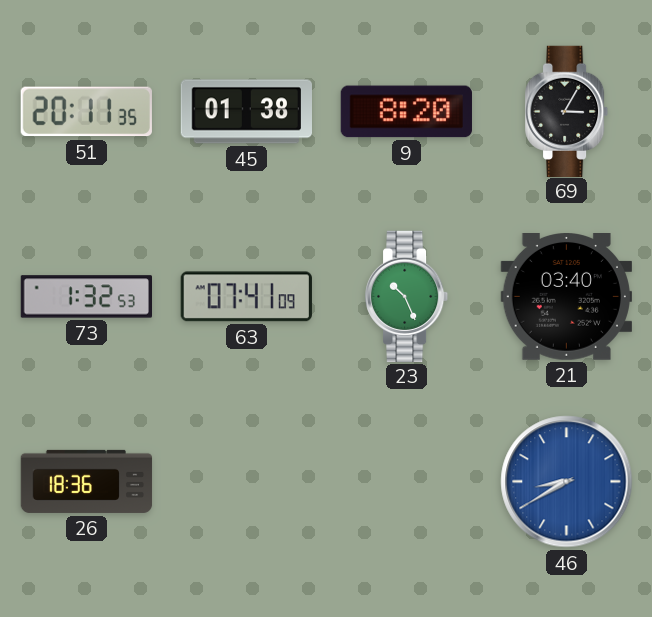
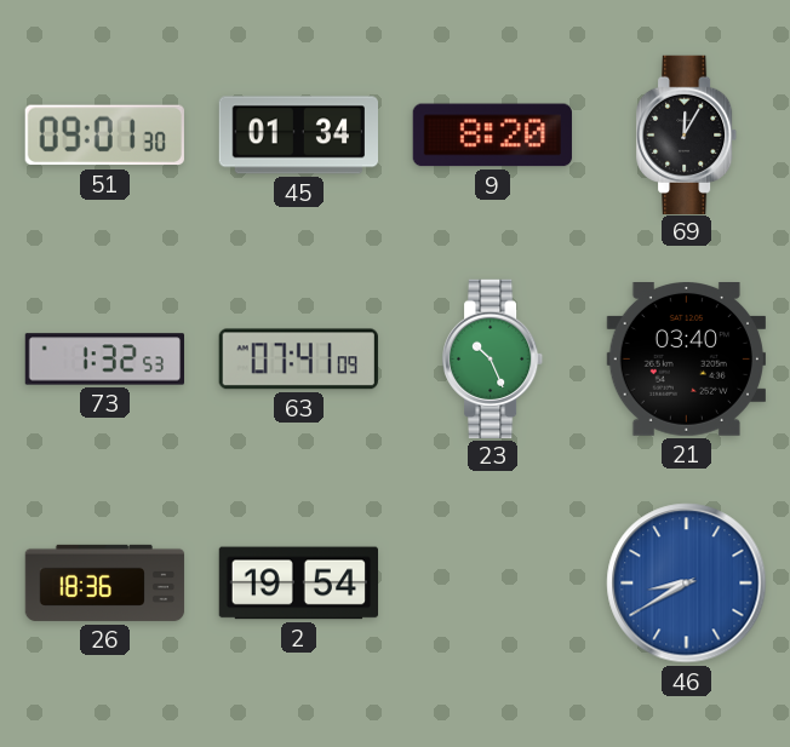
51: 20:11 -> 09:01
45: 01:38 -> 01:34
69: 3:05 -> 12:05
2: none -> 19:54
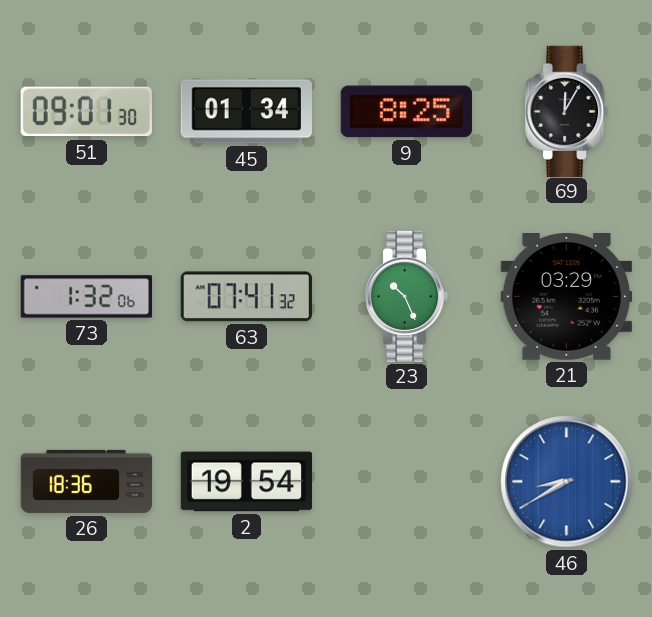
9: 8:20 -> 8:25
73: 1:32:53 -> 1:32:06
63: 07:41:09 -> 07:41:32
21: 03:40 -> 03:29
